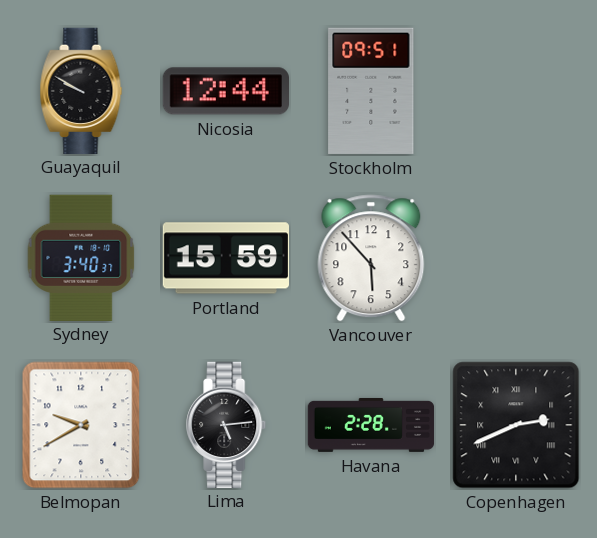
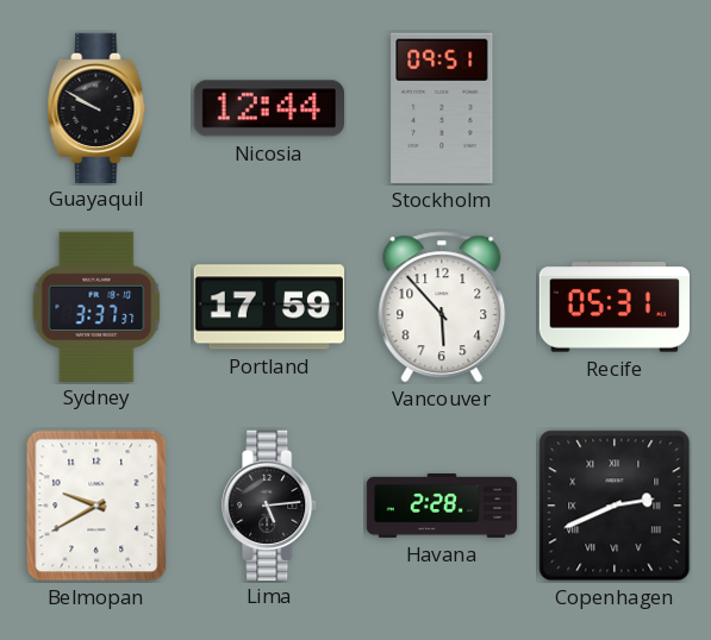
Sydney: 3:40 -> 3:37
Portland: 15:59 -> 17:59
Recife: none -> 05:31
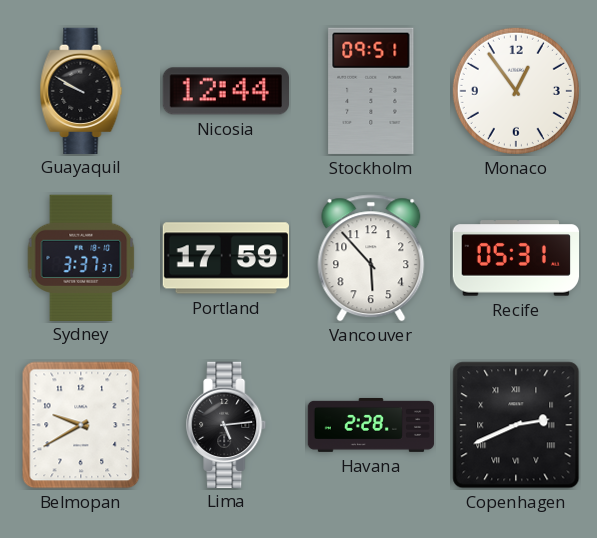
Monaco: none -> 12:54
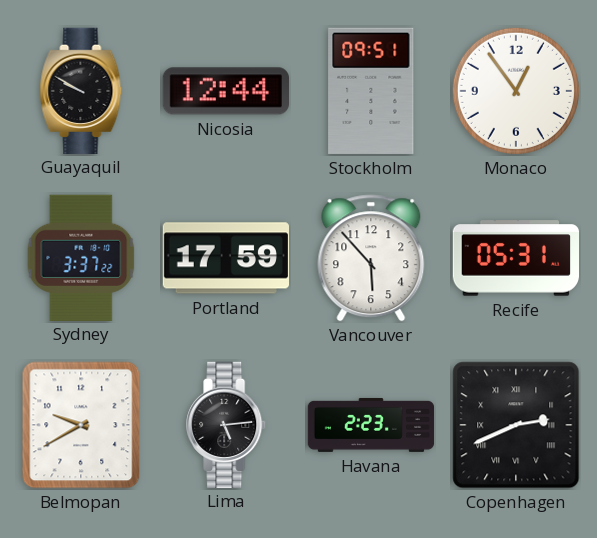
Sydney: 3:37:37 -> 3:37:22
Havana: 2:28 -> 2:23
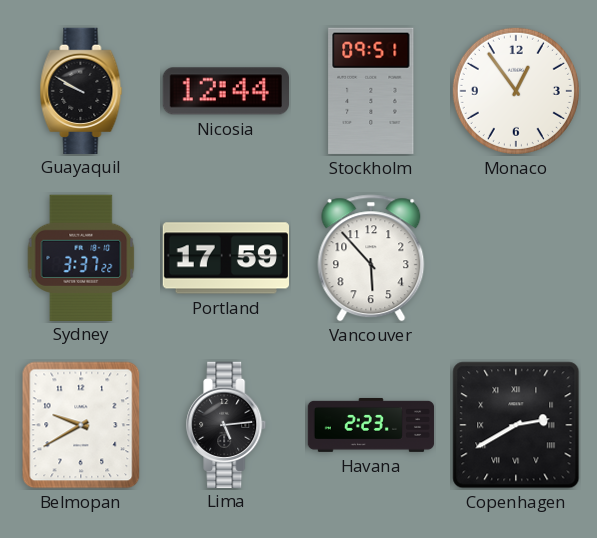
Recife: 05:31 -> none
Copenhagen: 2:41 -> 2:40
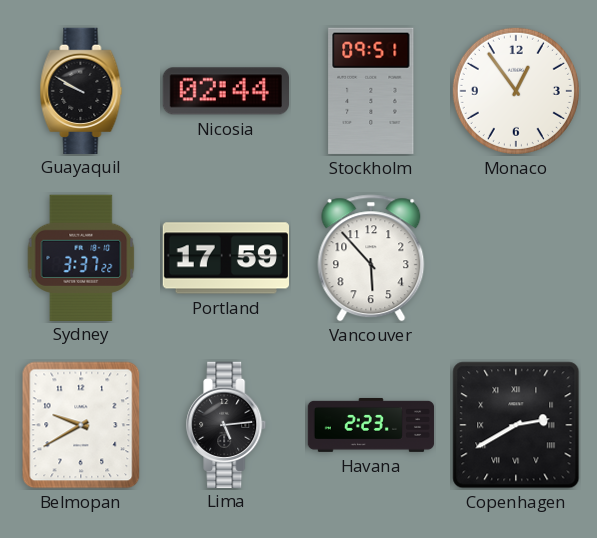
Nicosia: 12:44 -> 02:44
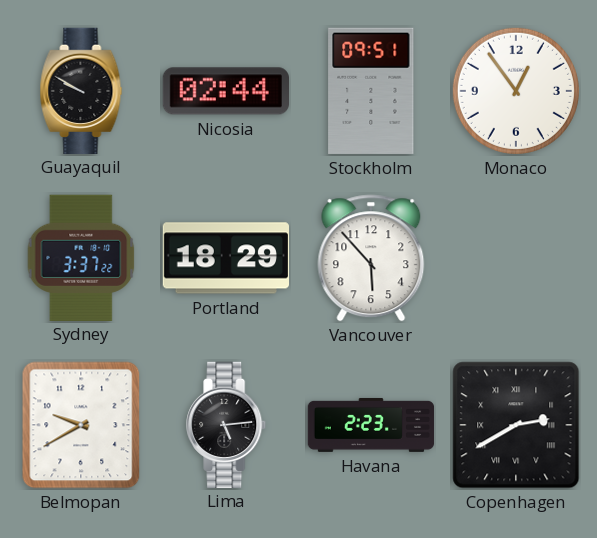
Portland: 17:59 -> 18:29
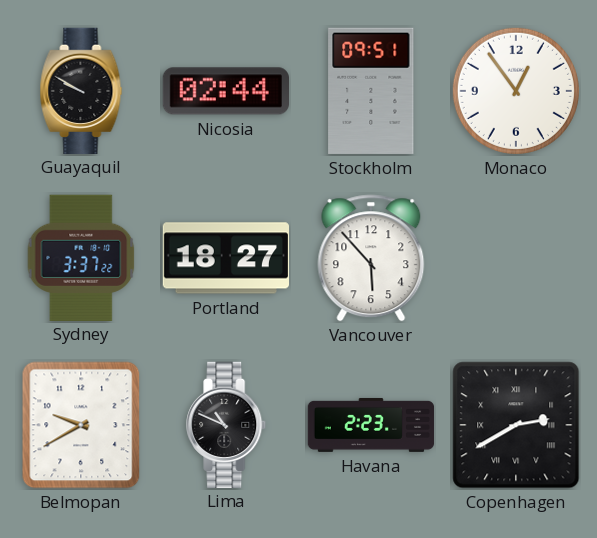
Portland: 18:29 -> 18:27
Lima: 5:14 -> 10:49
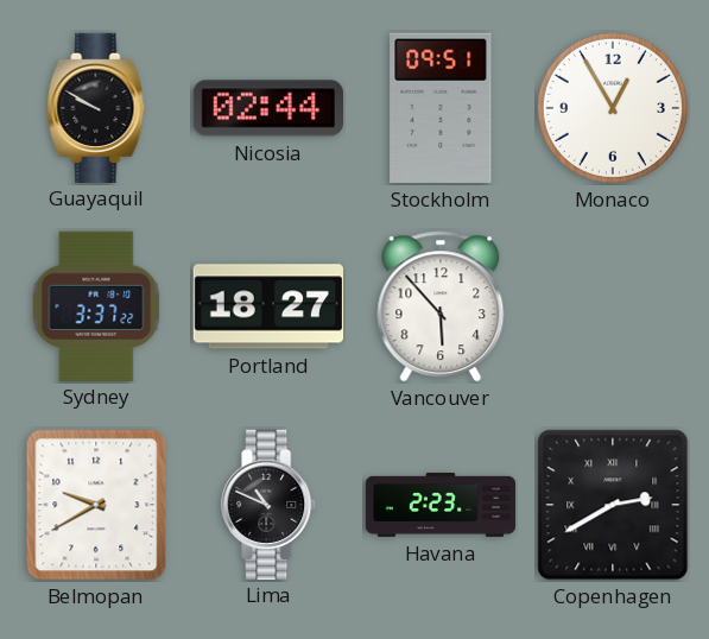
Monaco: 12:54 -> 12:55
